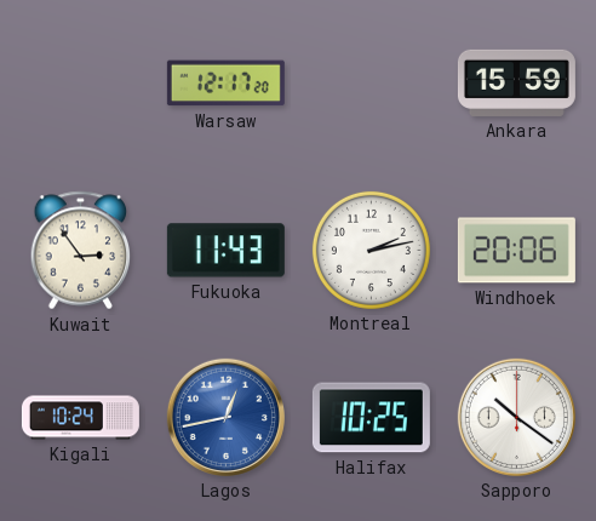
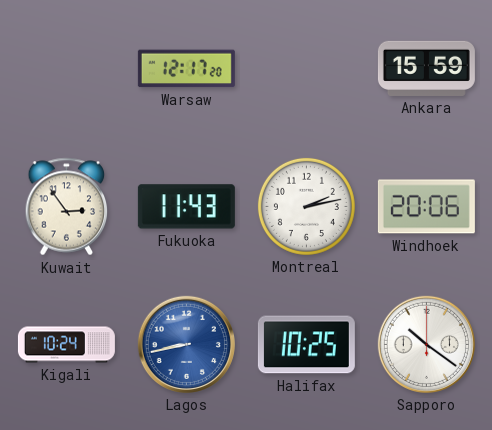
Lagos: 12:43 -> 8:43
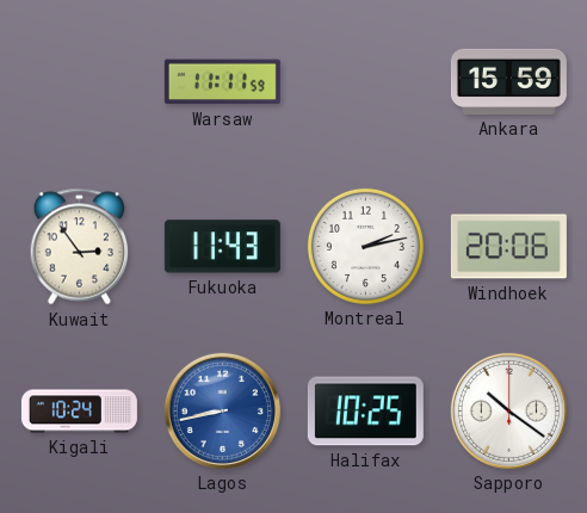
Warsaw: 12:17 -> 11:11
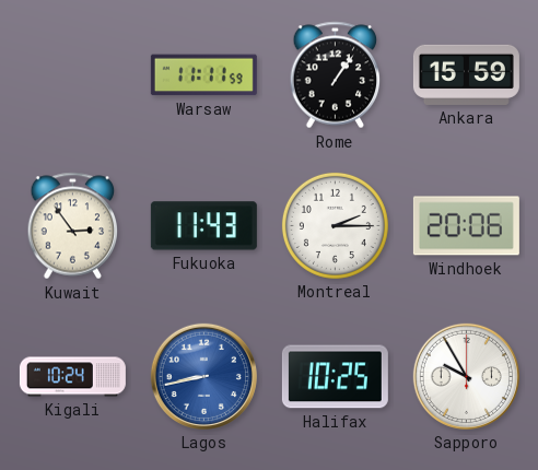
Rome: none -> 1:06
Montreal: 2:13 -> 2:15
Sapporo: 10:21 -> 9:55
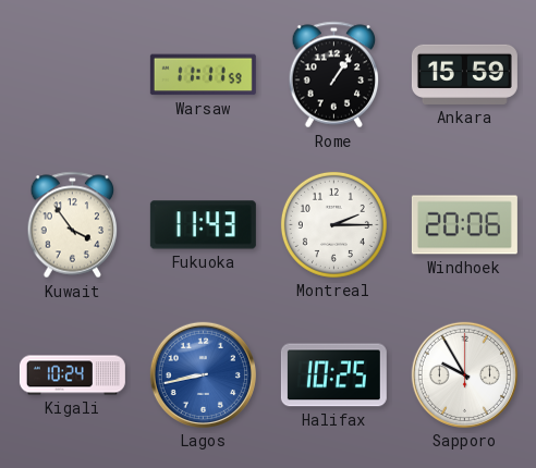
Kuwait: 2:54 -> 3:54
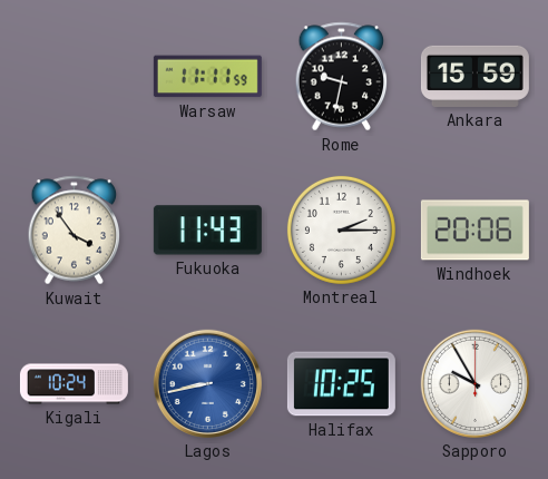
Rome: 1:06 -> 9:32
